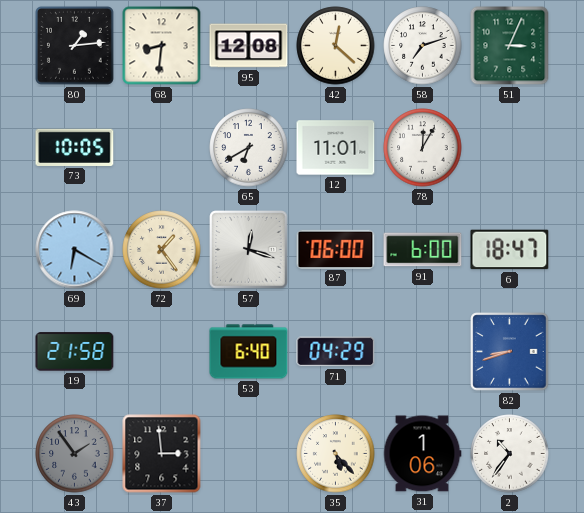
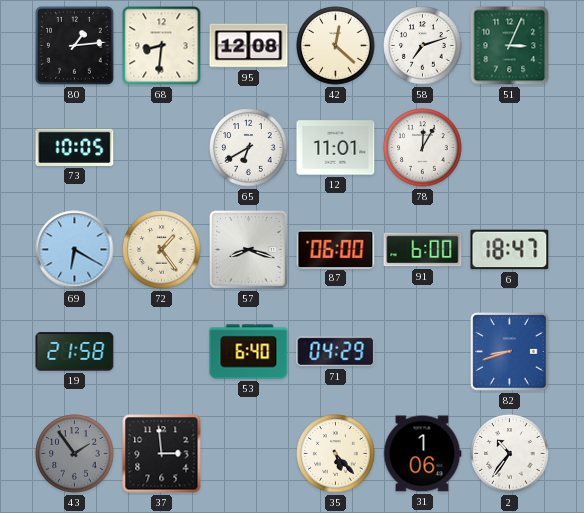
57: 12:18 -> 8:18
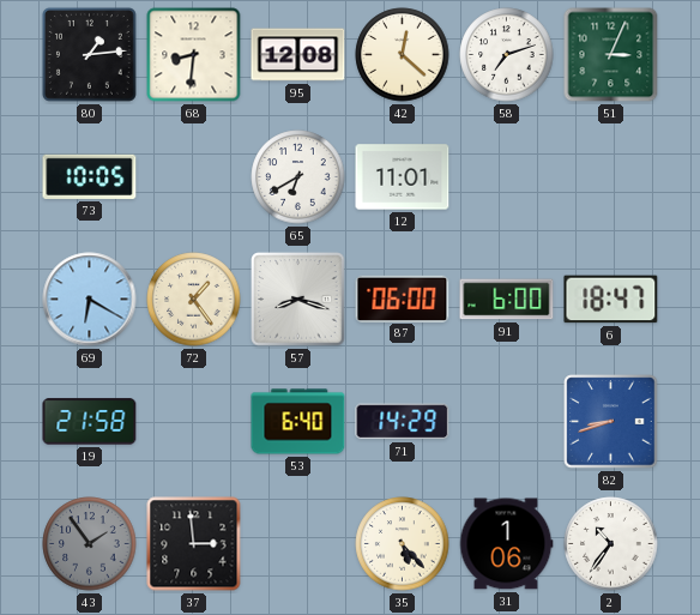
78: 12:05 -> none
71: 04:29 -> 14:29
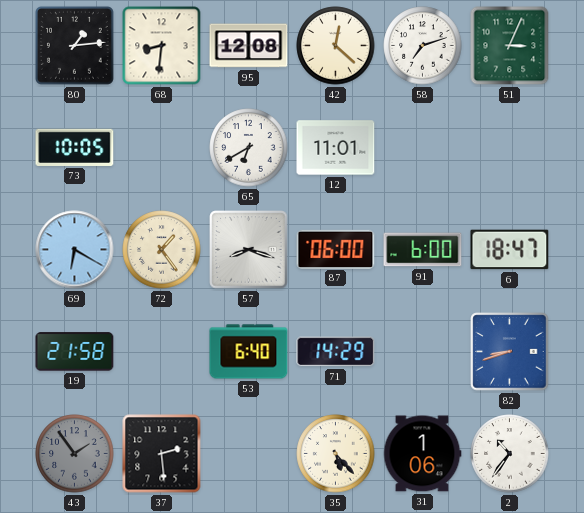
37: 2:59 -> 2:29
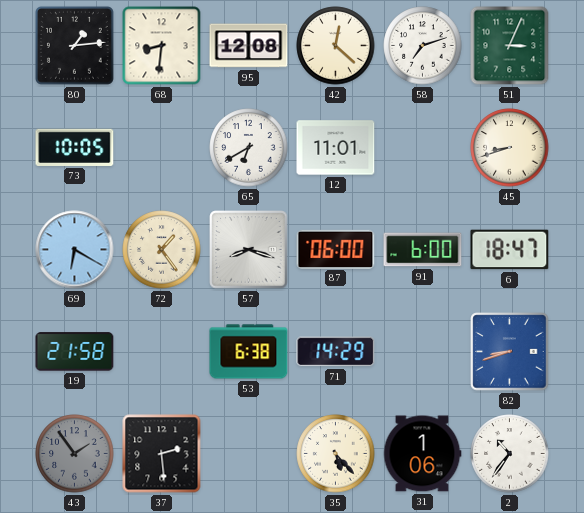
45: none -> 8:42
53: 6:40 -> 6:38
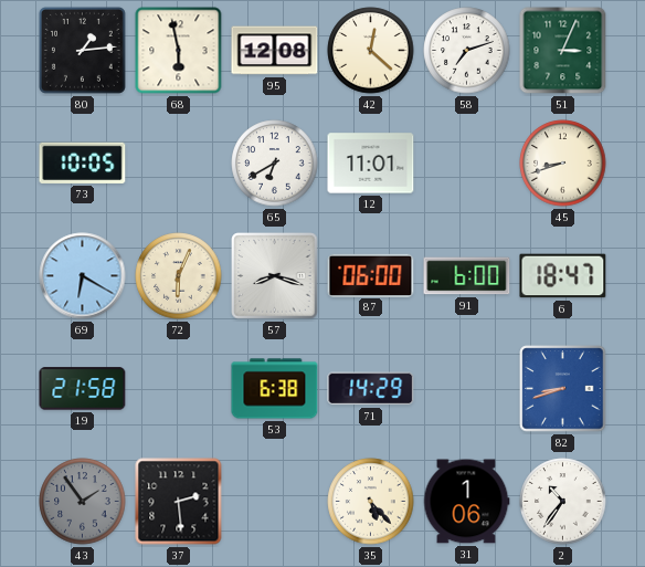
68: 8:31 -> 5:58
72: 1:24 -> 6:04
